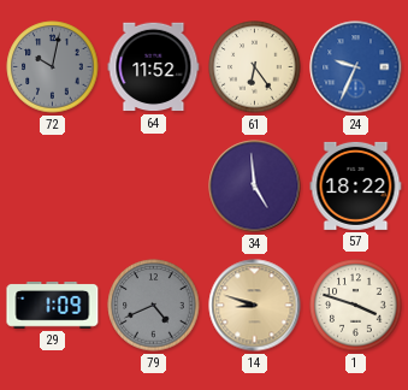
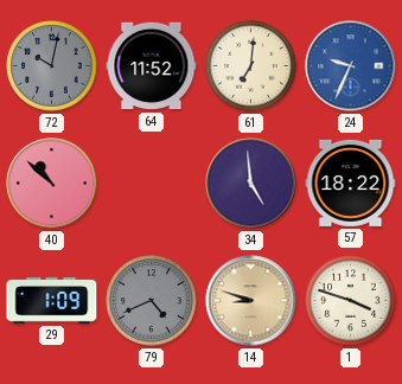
61: 6:24 -> 7:01
40: none -> 10:52
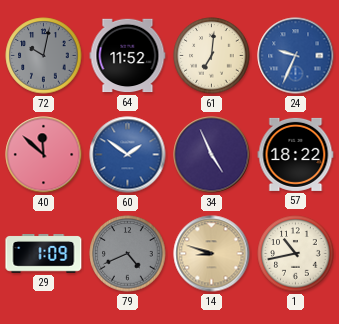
40: 10:52 -> 11:52
60: none -> 1:51
34: 4:59 -> 4:56
1: 3:48 -> 10:43
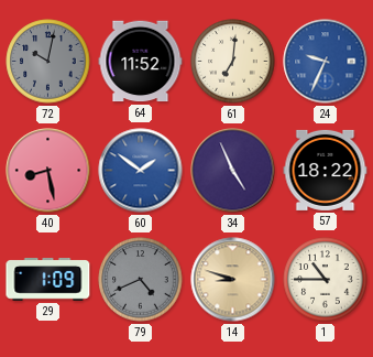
40: 11:52 -> 8:28
1: 10:43 -> 10:45
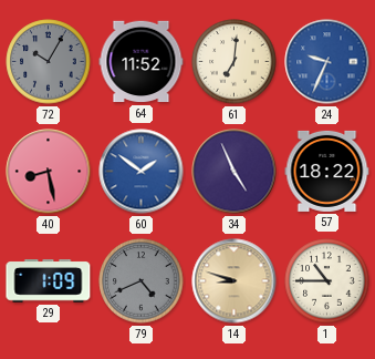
72: 10:02 -> 10:05
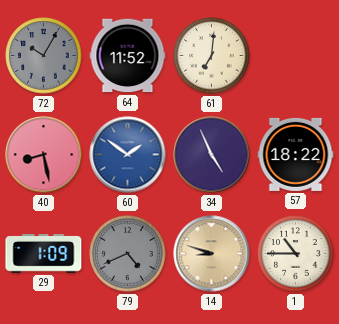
24: 9:34 -> none
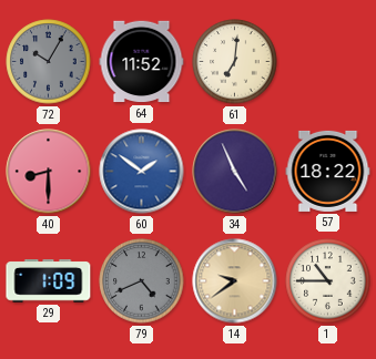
40: 8:28 -> 8:30
14: 8:48 -> 9:39
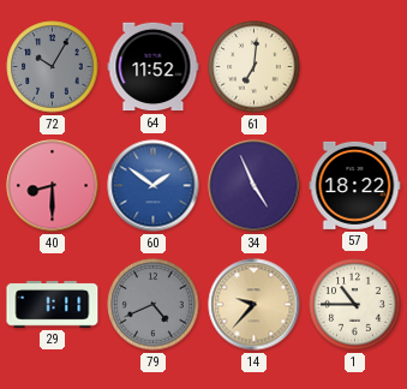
29: 1:09 -> 1:11
14: 9:39 -> 9:37
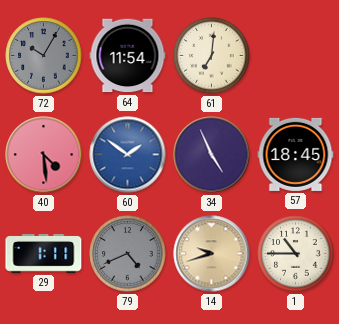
64: 11:52 -> 11:54
40: 8:30 -> 4:29
57: 18:22 -> 18:45
14: 9:37 -> 9:42
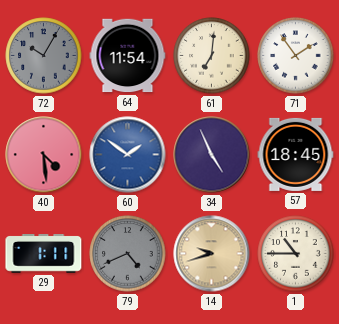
71: none -> 1:54
